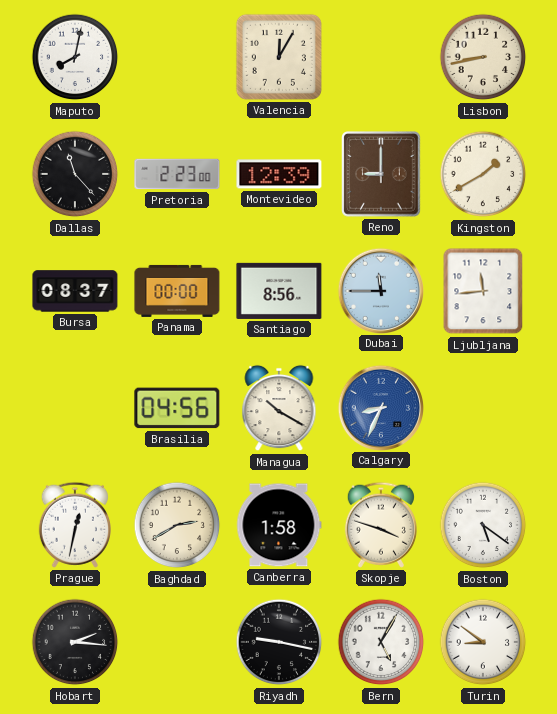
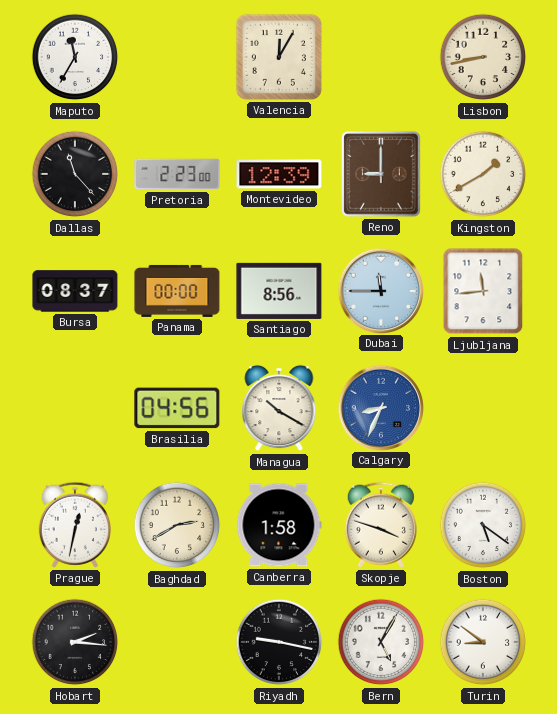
Maputo: 8:02 -> 11:35
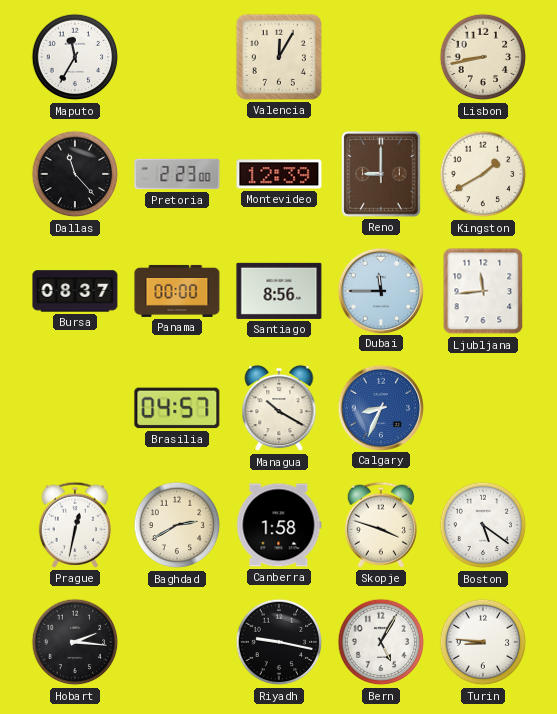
Brasilia: 04:56 -> 04:57
Turin: 8:51 -> 8:46
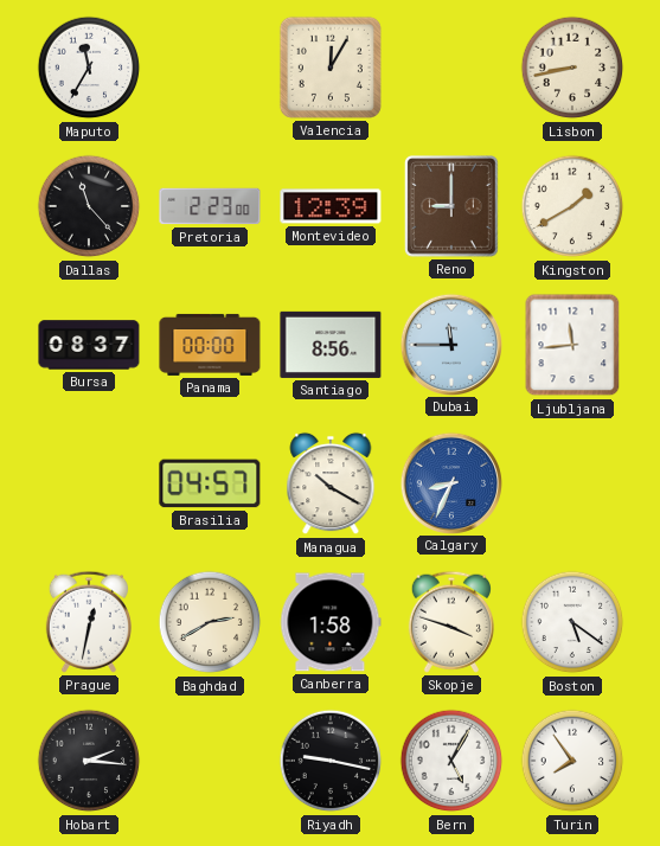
Turin: 8:46 -> 7:54
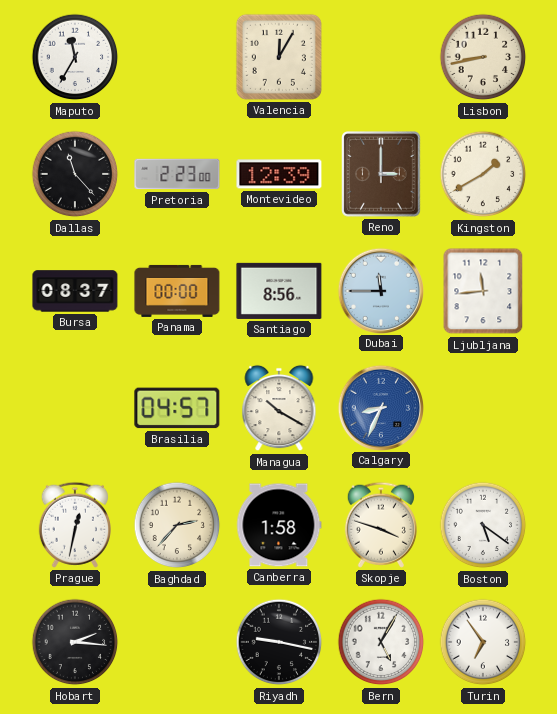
Reno: 9:00 -> 3:00
Baghdad: 2:40 -> 2:37
Turin: 7:54 -> 6:54
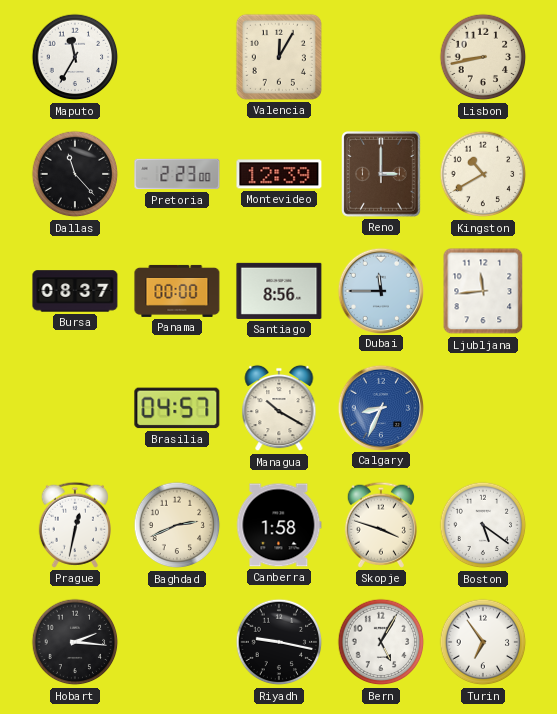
Kingston: 1:40 -> 10:40
Baghdad: 2:37 -> 2:41
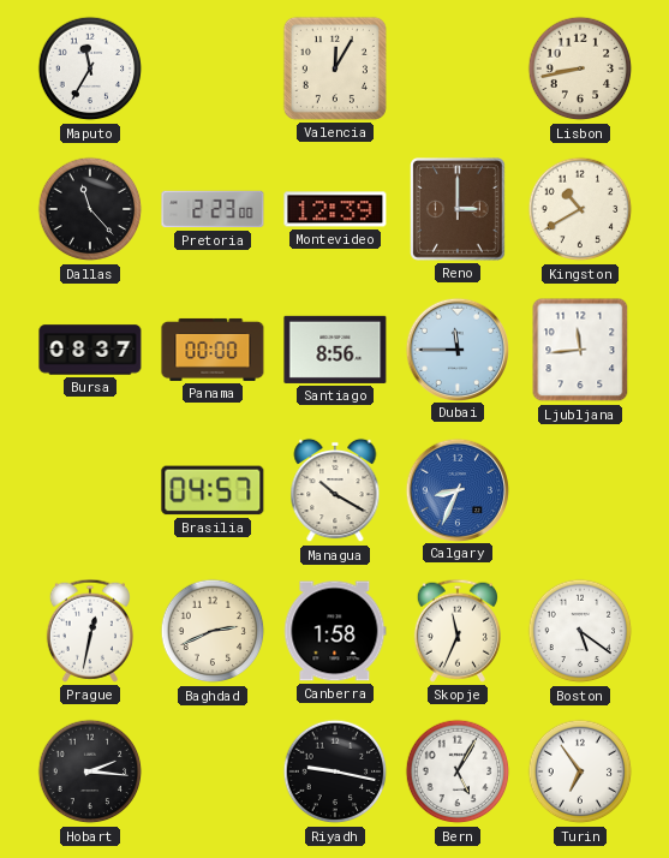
Skopje: 3:48 -> 11:34
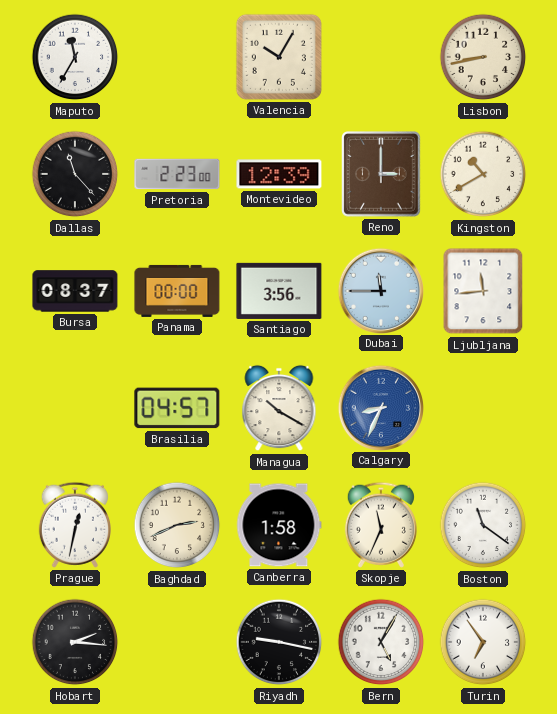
Valencia: 12:05 -> 10:05
Santiago: 8:56 -> 3:56
Boston: 5:21 -> 11:21
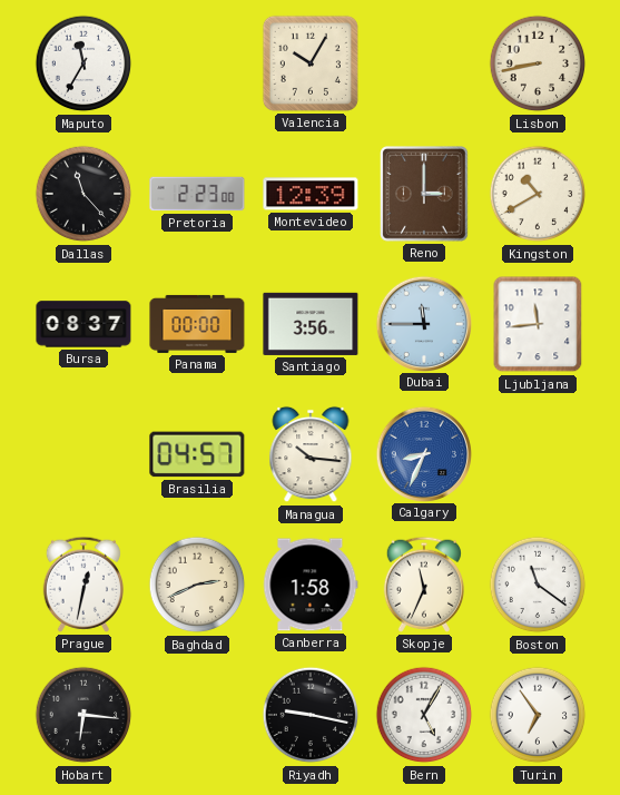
Managua: 10:20 -> 10:16
Hobart: 2:16 -> 6:16
